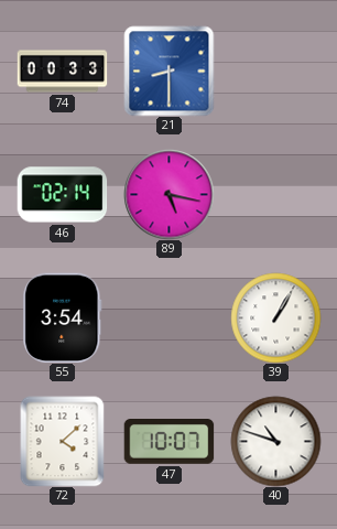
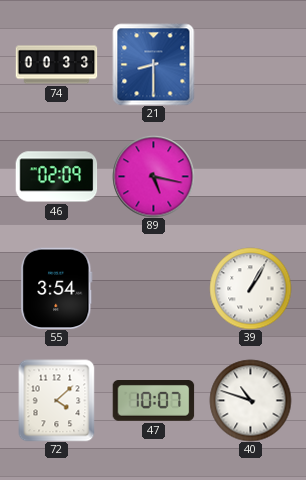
46: 02:14 -> 02:09
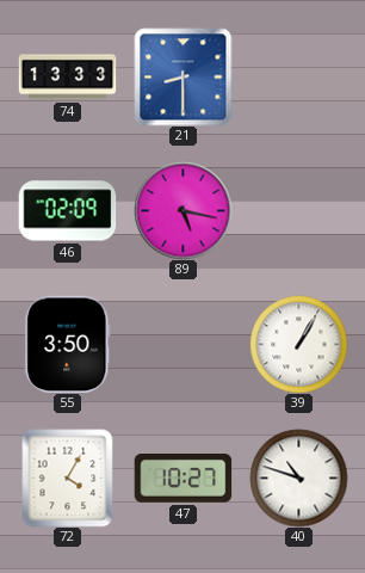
74: 00:33 -> 13:33
55: 3:54 -> 3:50
72: 4:08 -> 4:05
47: 10:07 -> 10:27
